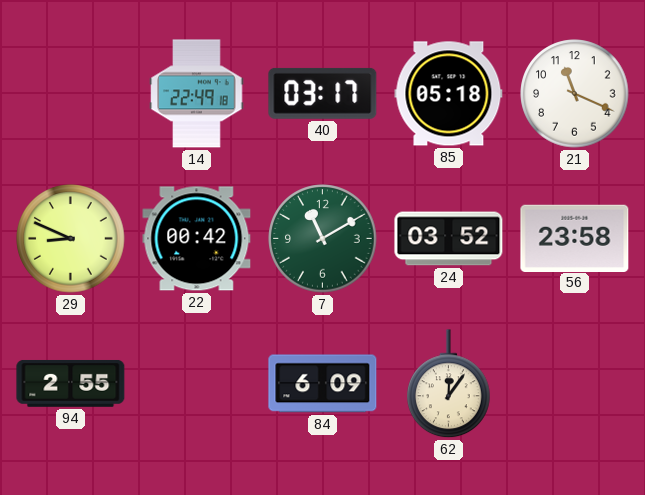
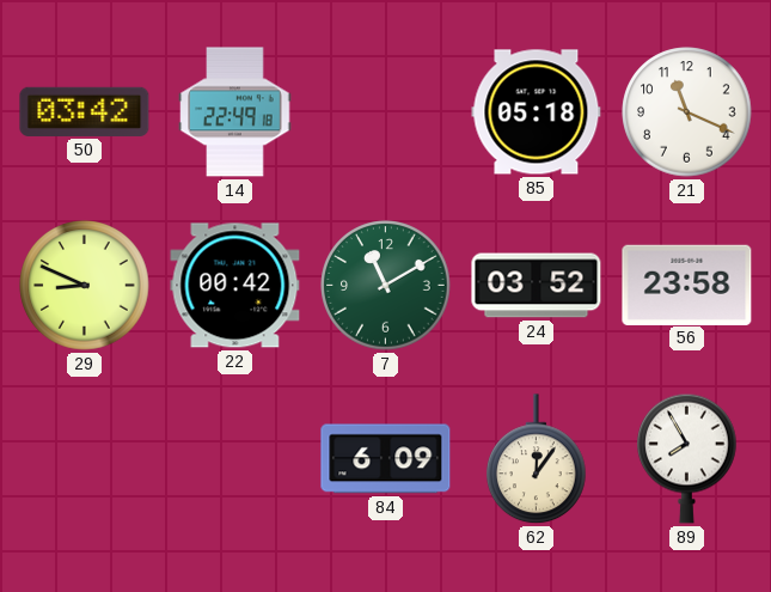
50: none -> 03:42
40: 03:17 -> none
94: 2:55 -> none
89: none -> 7:55
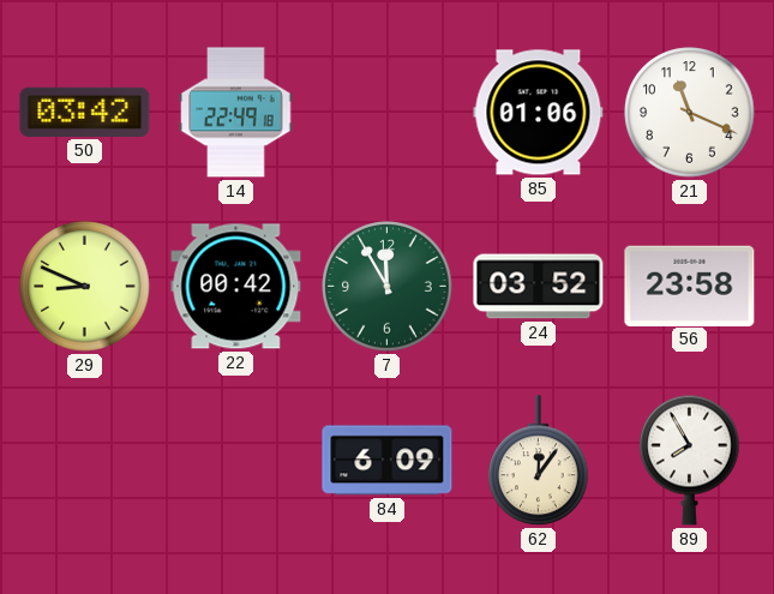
85: 05:18 -> 01:06
7: 11:10 -> 11:55
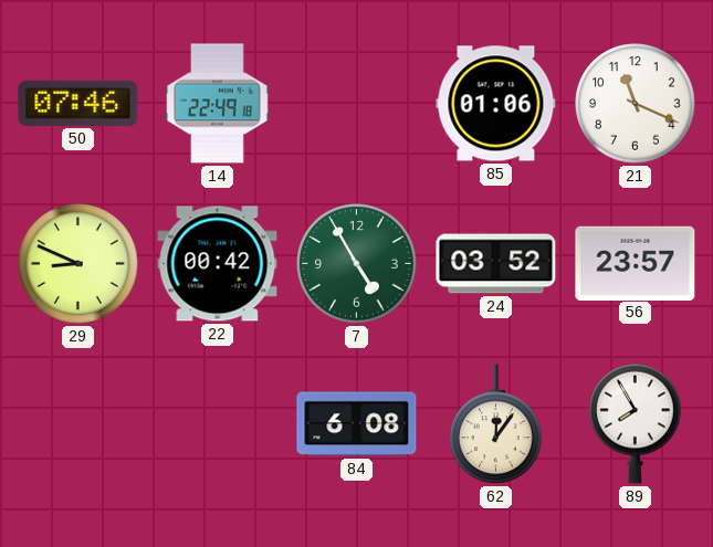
50: 03:42 -> 07:46
7: 11:55 -> 4:55
56: 23:58 -> 23:57
84: 6:09 -> 6:08
